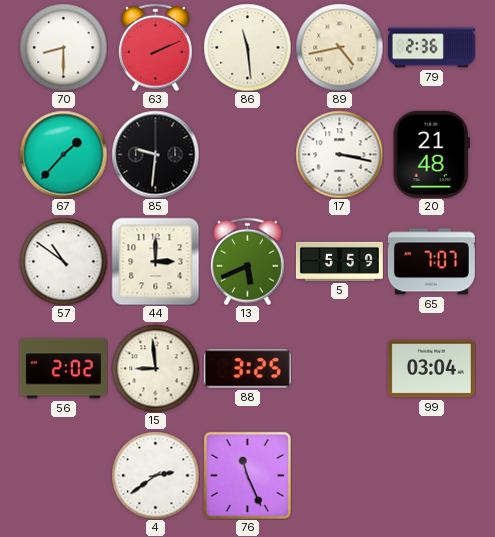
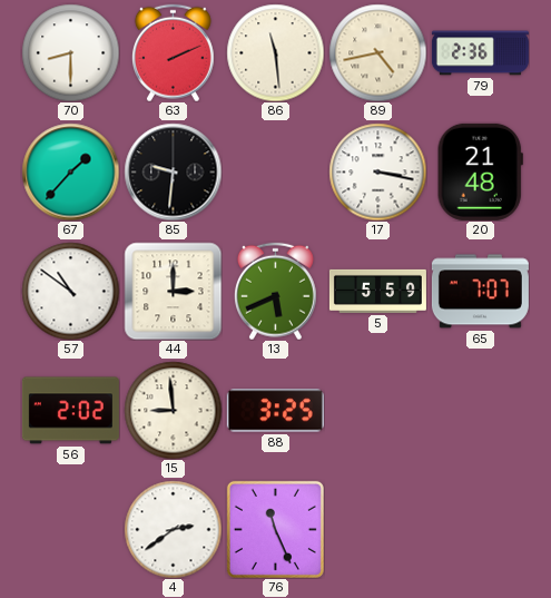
99: 03:04 -> none
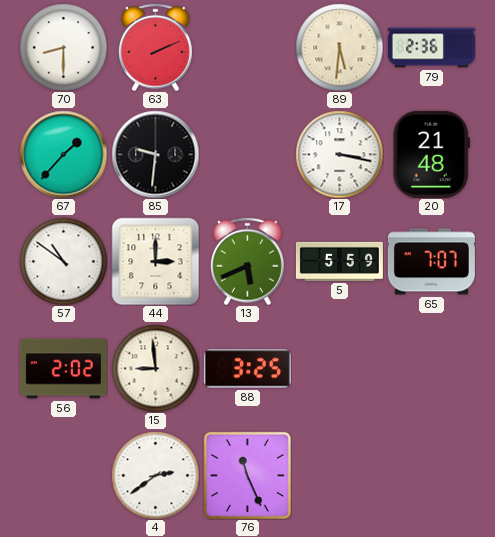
86: 11:29 -> none
89: 4:43 -> 5:31
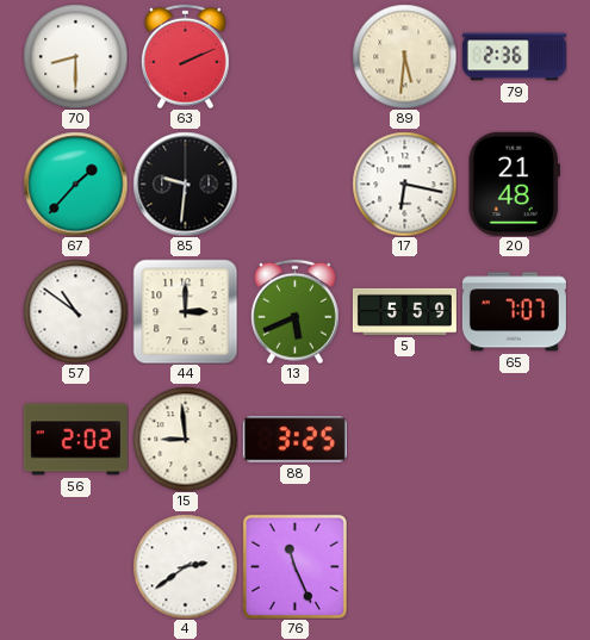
17: 3:17 -> 6:17
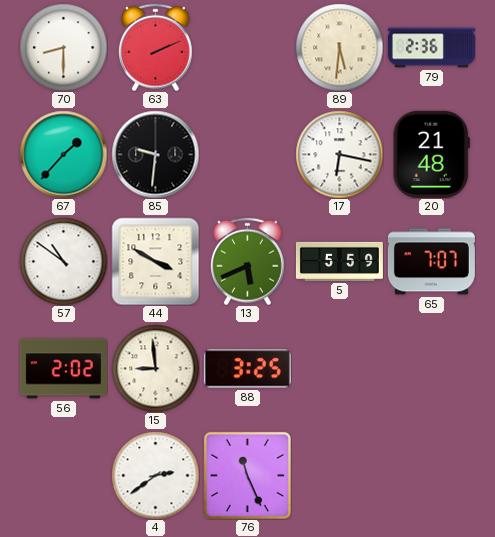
44: 3:00 -> 3:50
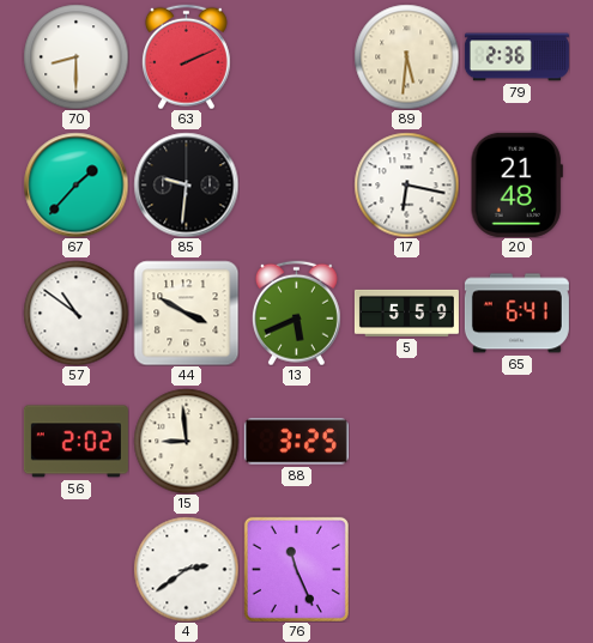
65: 7:07 -> 6:41
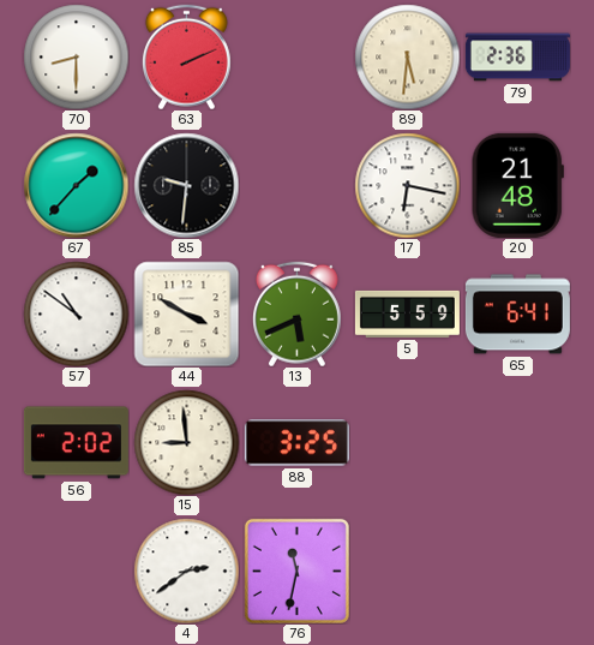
76: 11:26 -> 11:32
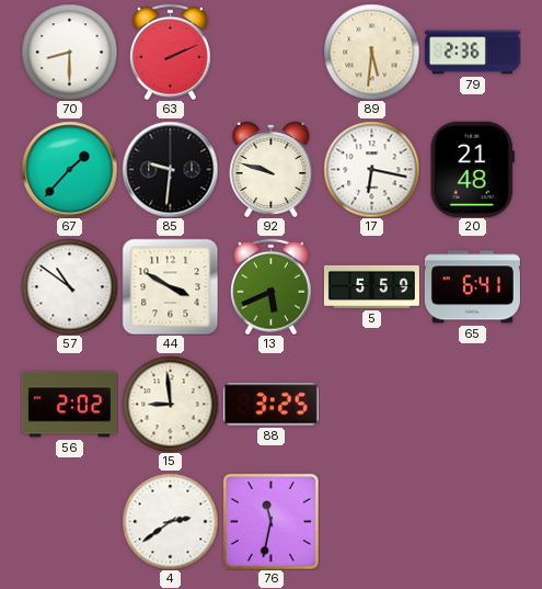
92: none -> 9:48
